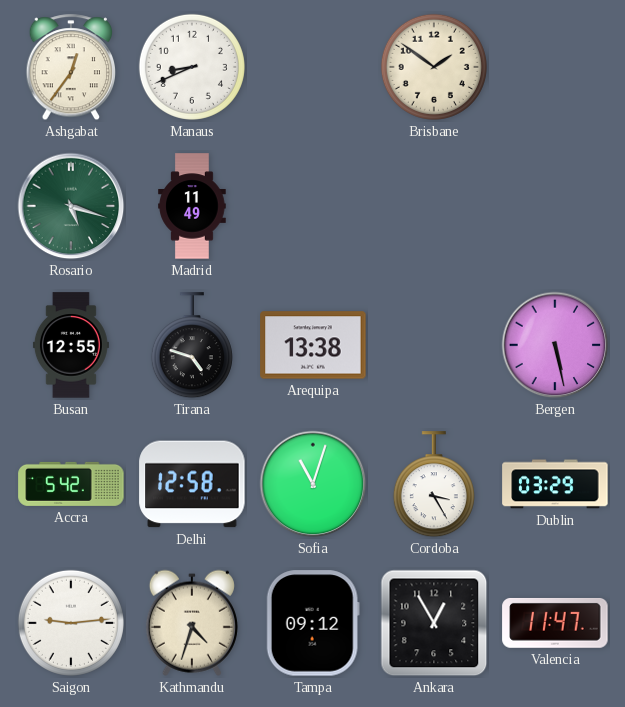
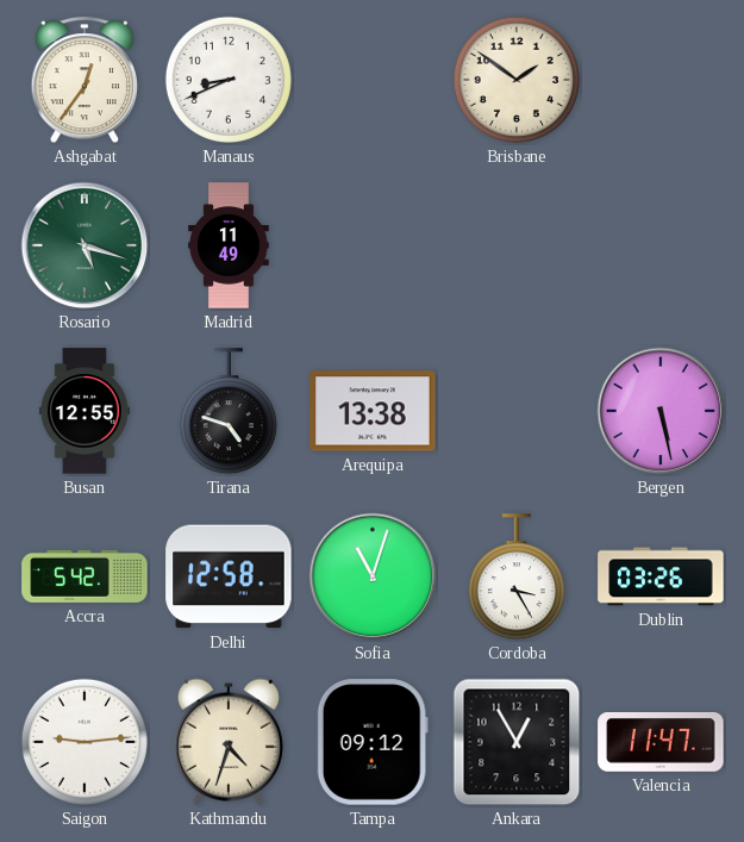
Dublin: 03:29 -> 03:26
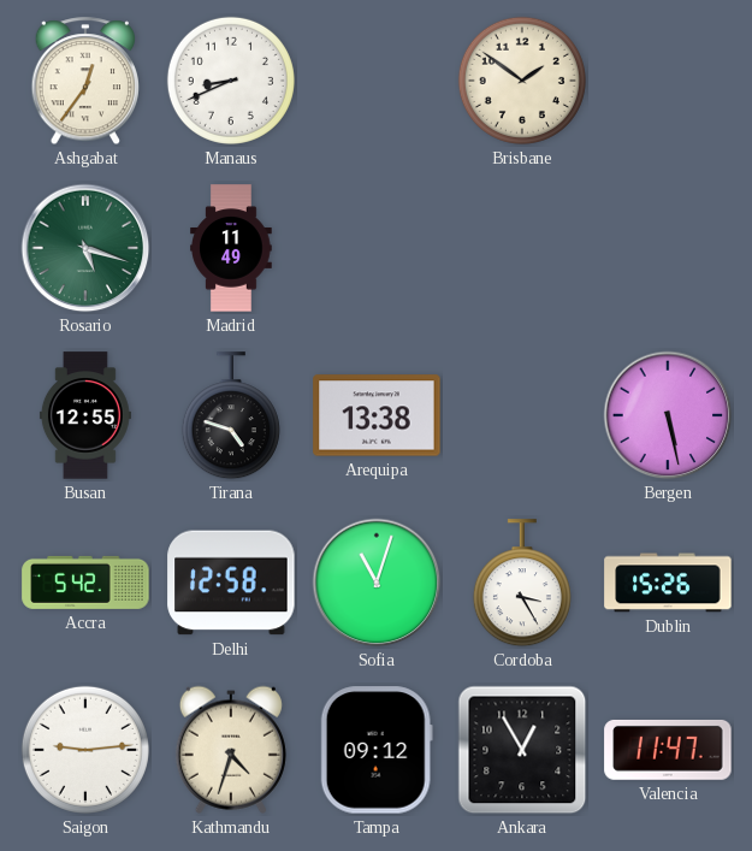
Dublin: 03:26 -> 15:26
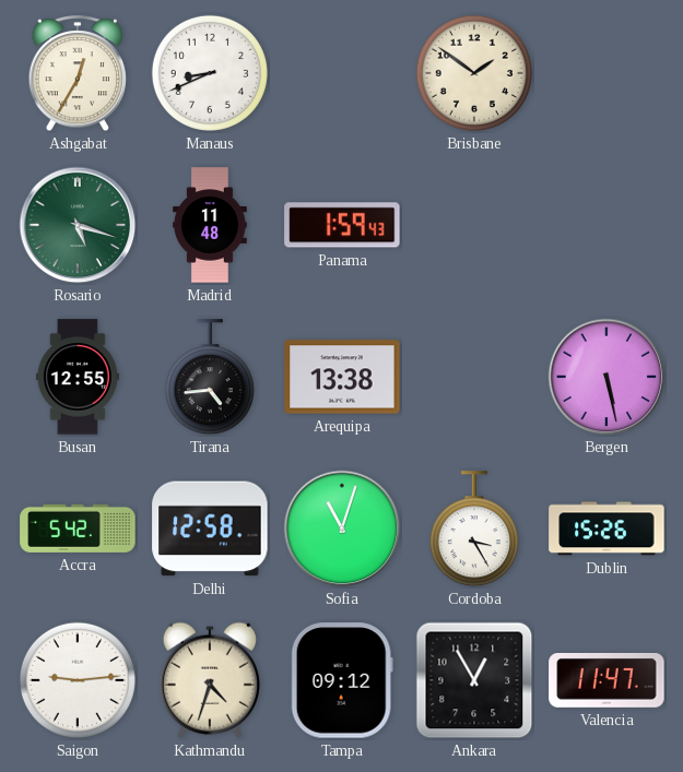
Ashgabat: 12:36 -> 12:35
Madrid: 11:49 -> 11:48
Panama: none -> 1:59
Tirana: 4:48 -> 4:44
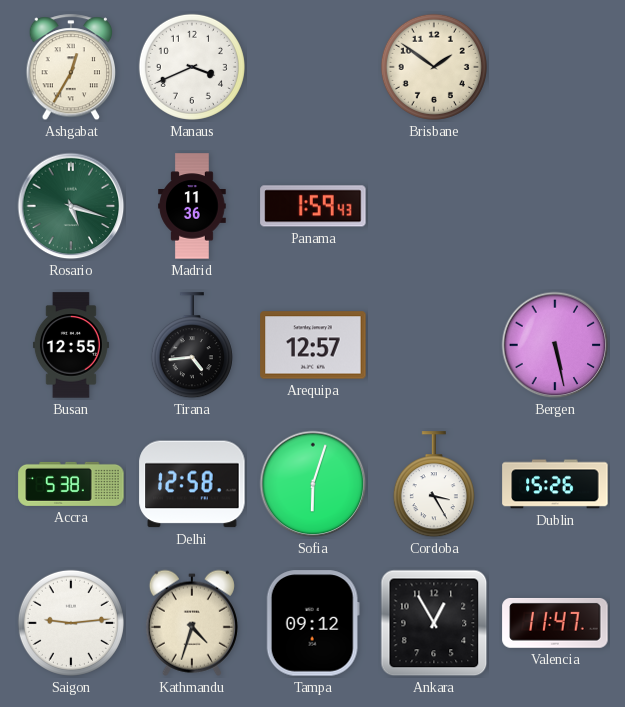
Manaus: 8:41 -> 3:41
Madrid: 11:48 -> 11:36
Arequipa: 13:38 -> 12:57
Accra: 5:42 -> 5:38
Sofia: 11:03 -> 6:03
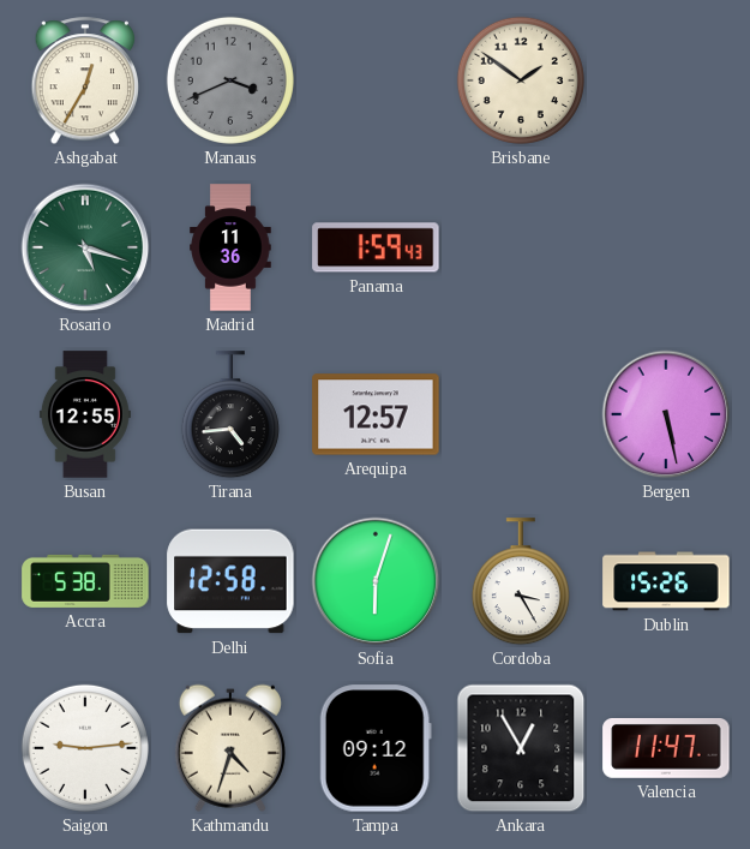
Manaus dial: white -> grey
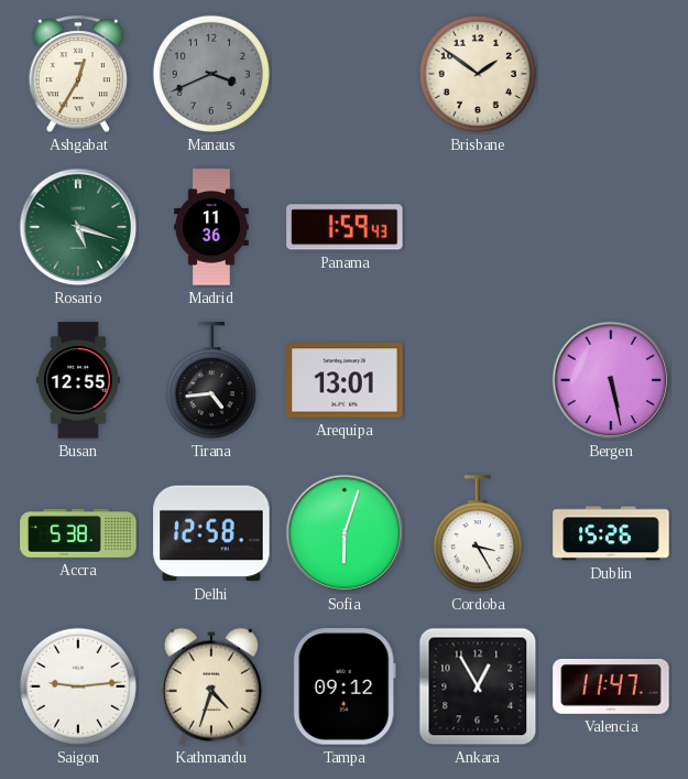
Arequipa: 12:57 -> 13:01
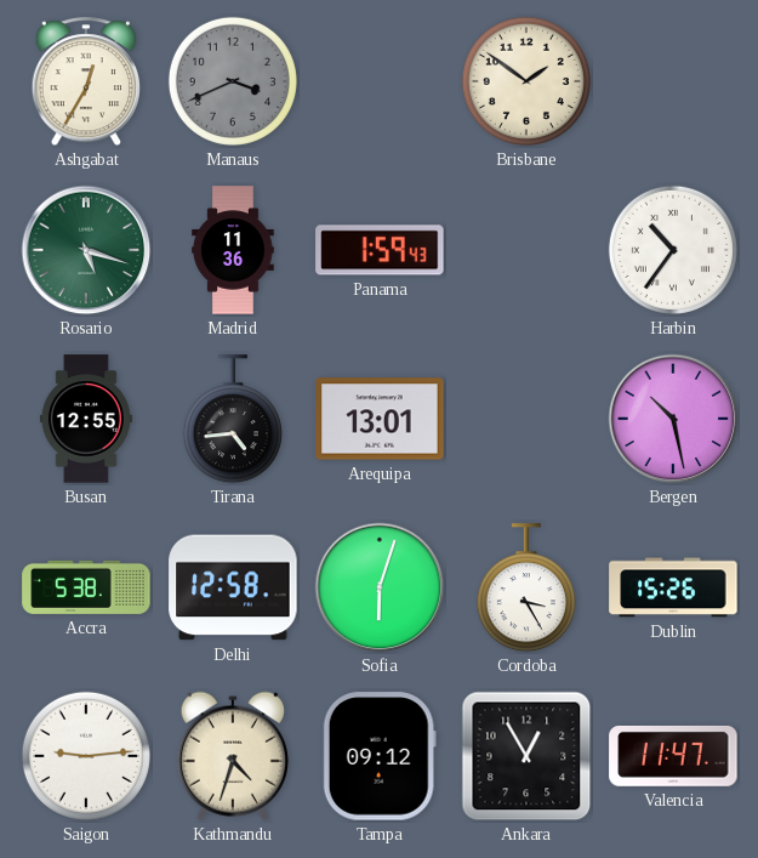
Harbin: none -> 10:36
Bergen: 5:28 -> 10:28
